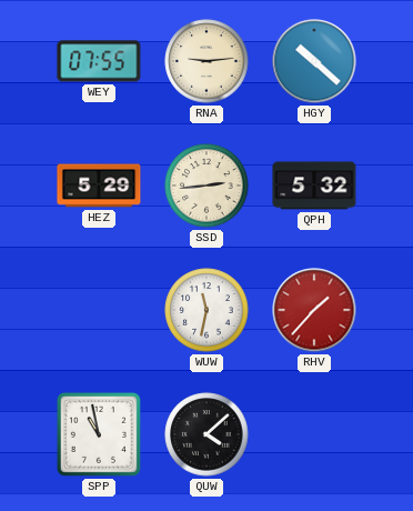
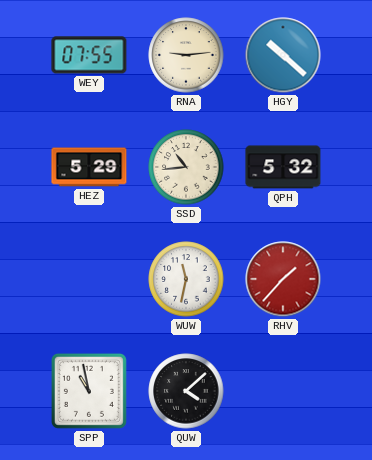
SSD: 2:44 -> 10:44
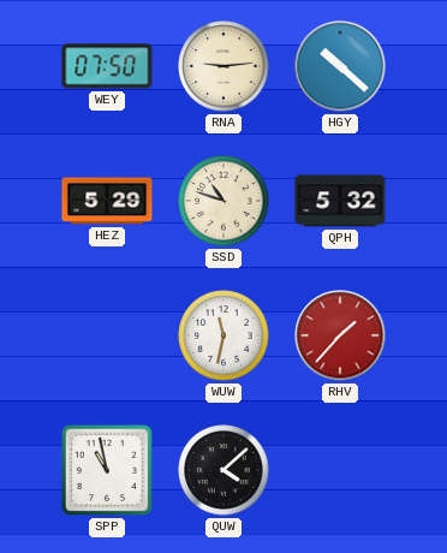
WEY: 07:55 -> 07:50
SSD: 10:44 -> 10:48
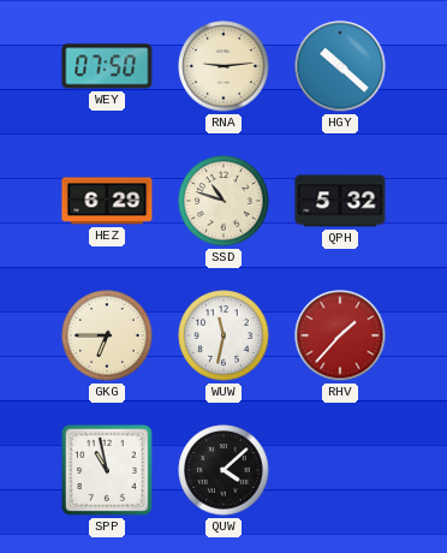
HEZ: 5:29 -> 6:29
GKG: none -> 6:45
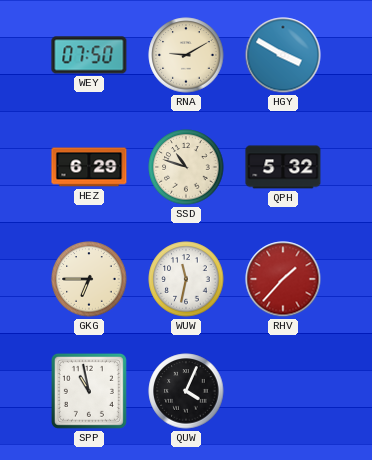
RNA: 9:14 -> 9:10
HGY: 10:22 -> 3:50
QUW: 4:08 -> 4:04
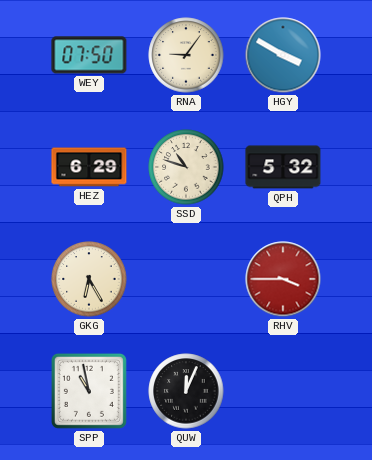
RNA: 9:10 -> 9:06
GKG: 6:45 -> 6:25
WUW: 11:32 -> none
RHV: 1:37 -> 3:45
QUW: 4:04 -> 12:04
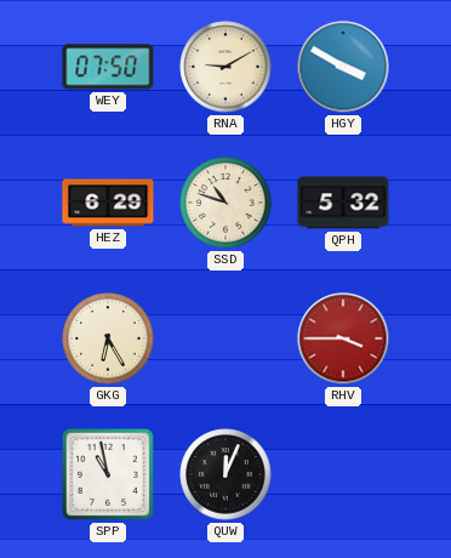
RNA: 9:06 -> 9:10
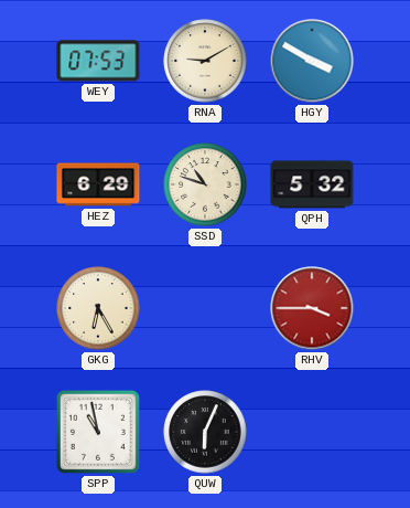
WEY: 07:50 -> 07:53
QUW: 12:04 -> 6:04
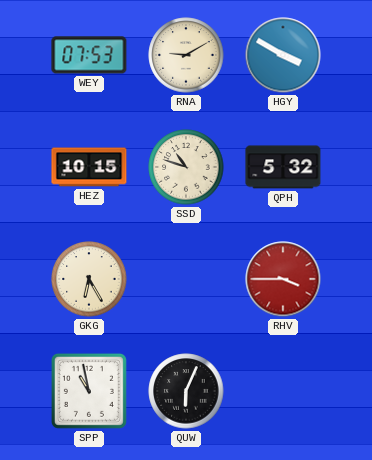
HEZ: 6:29 -> 10:15
